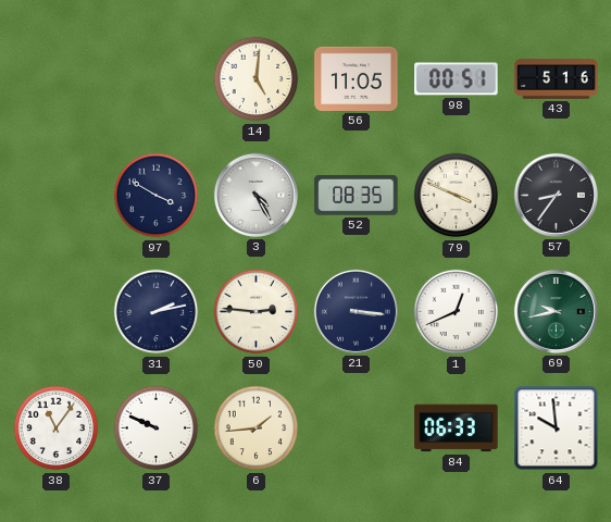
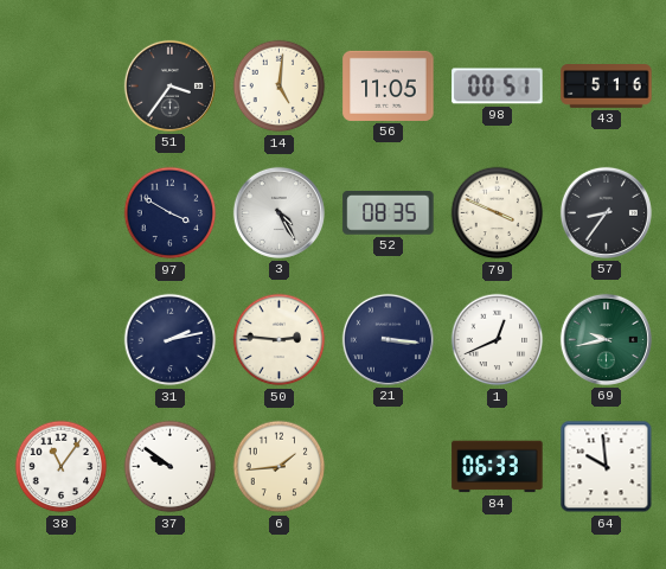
51: none -> 3:36
37: 9:49 -> 9:51
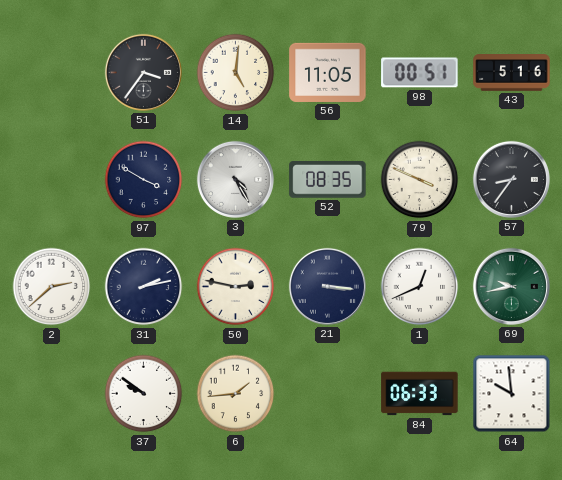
2: none -> 2:38
50: 2:46 -> 2:47
38: 11:06 -> none
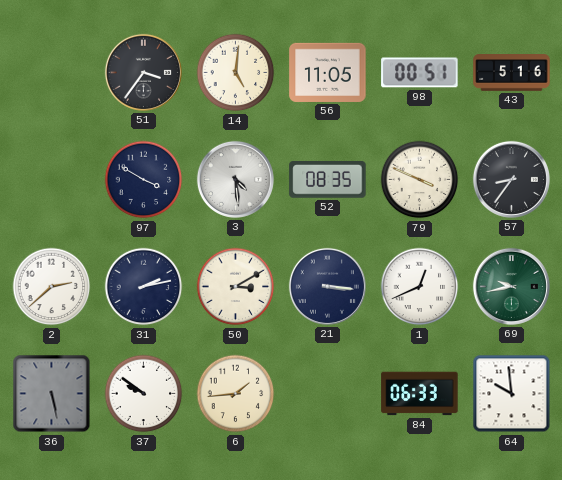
3: 4:25 -> 4:29
50: 2:47 -> 3:10
36: none -> 5:28
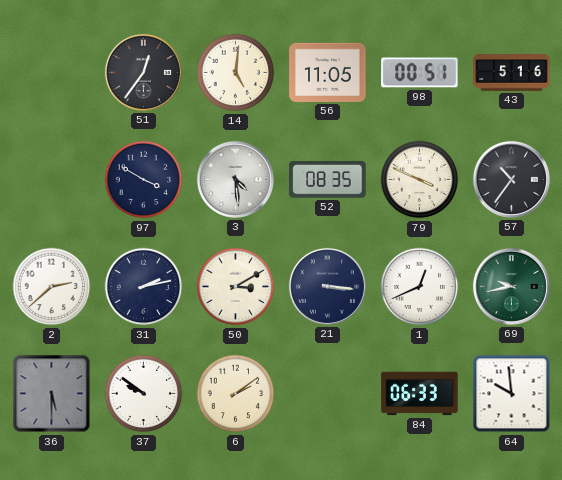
51: 3:36 -> 12:36
57: 8:36 -> 10:36
36: 5:28 -> 5:30
6: 1:44 -> 2:09
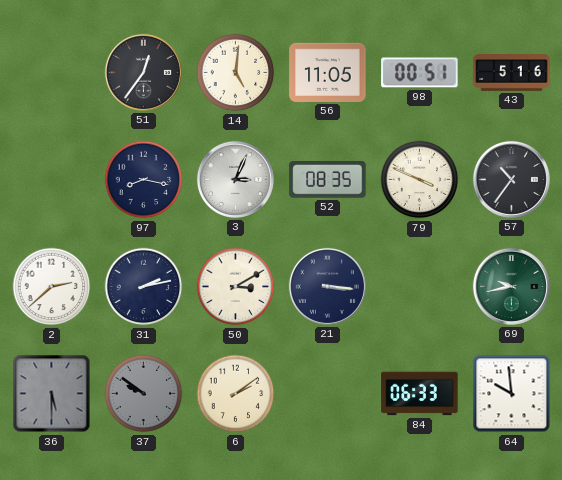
97: 3:50 -> 8:17
3: 4:29 -> 3:04
1: 12:41 -> none
37 dial: white -> grey
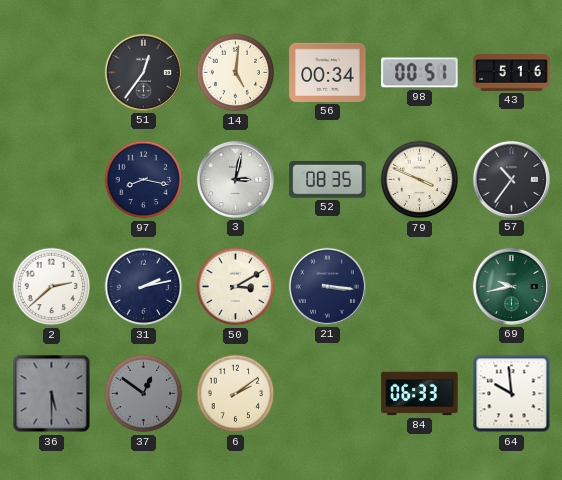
56: 11:05 -> 00:34
3: 3:04 -> 3:02
37: 9:51 -> 12:51
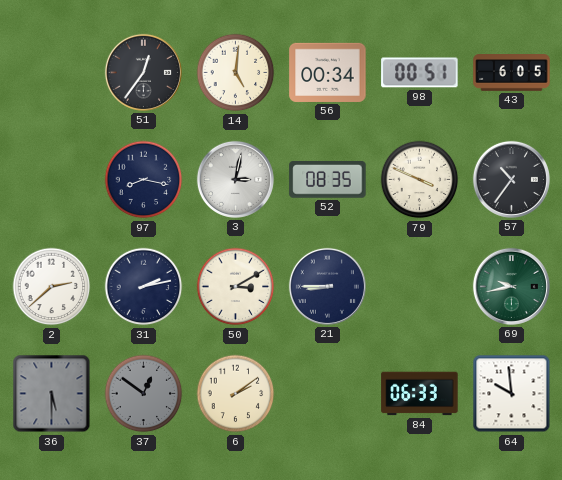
43: 5:16 -> 6:05
21: 3:16 -> 8:45
